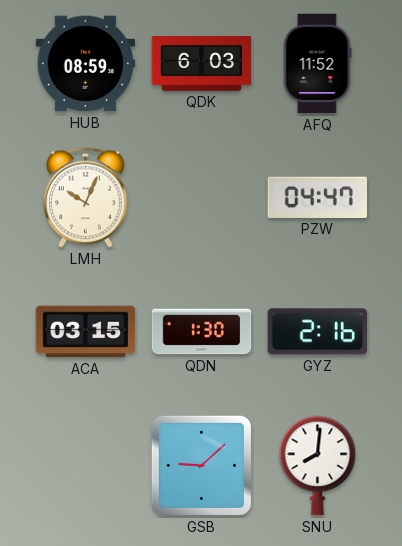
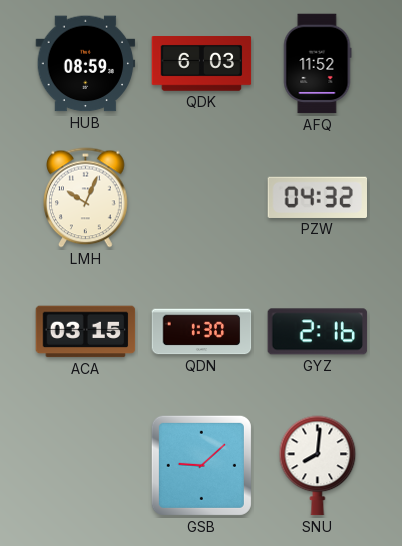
PZW: 04:47 -> 04:32
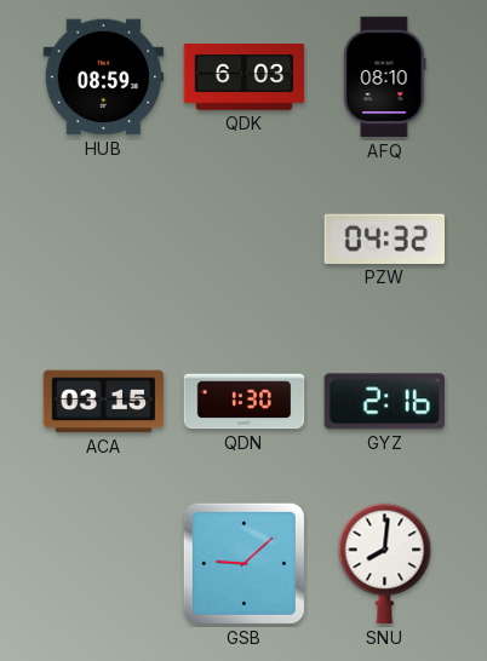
AFQ: 11:52 -> 08:10
LMH: 10:04 -> none
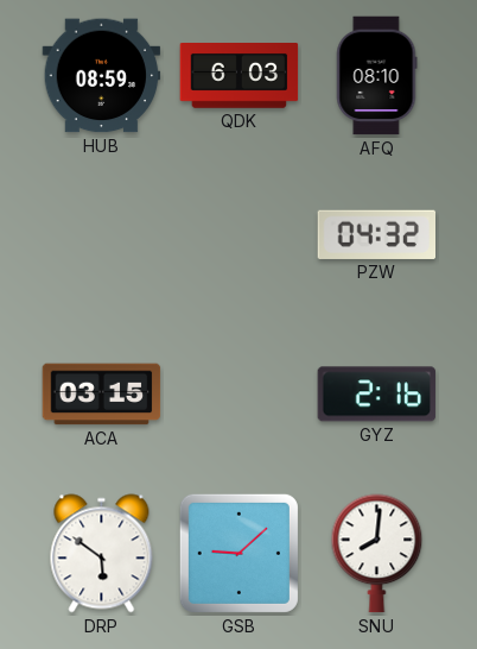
QDN: 1:30 -> none
DRP: none -> 5:51
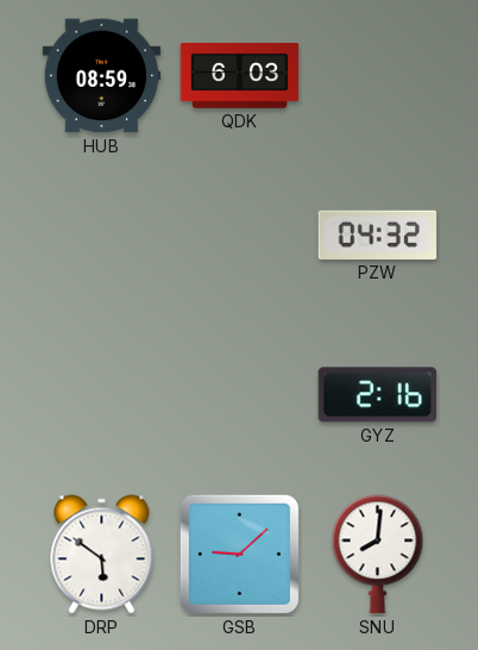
AFQ: 08:10 -> none
ACA: 03:15 -> none
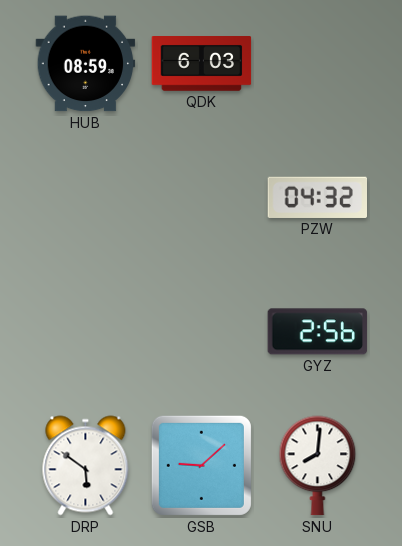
GYZ: 2:16 -> 2:56
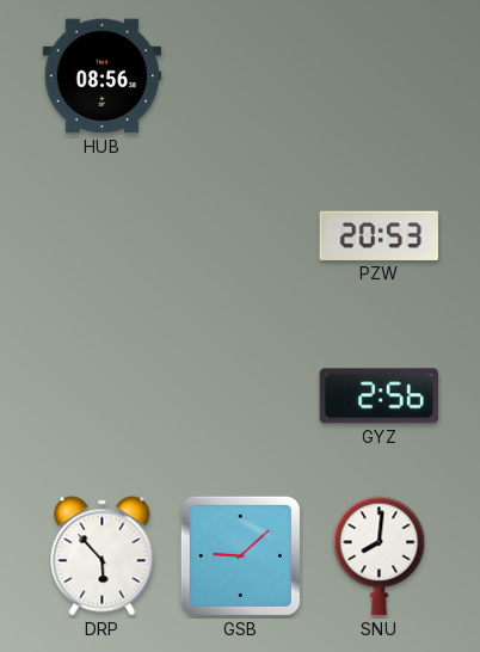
HUB: 08:59 -> 08:56
QDK: 6:03 -> none
PZW: 04:32 -> 20:53
DRP: 5:51 -> 5:53
